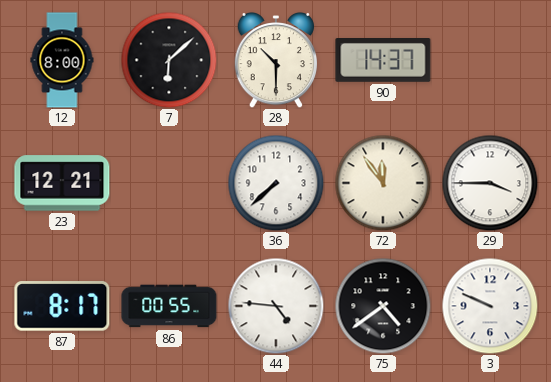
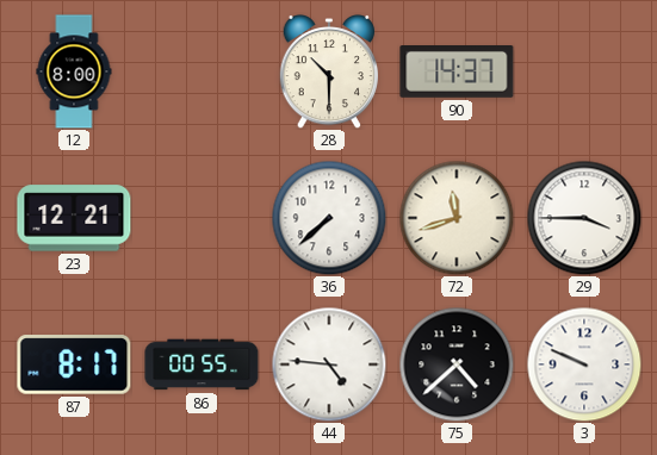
7: 6:08 -> none
72: 11:54 -> 11:42
75: 4:39 -> 4:38
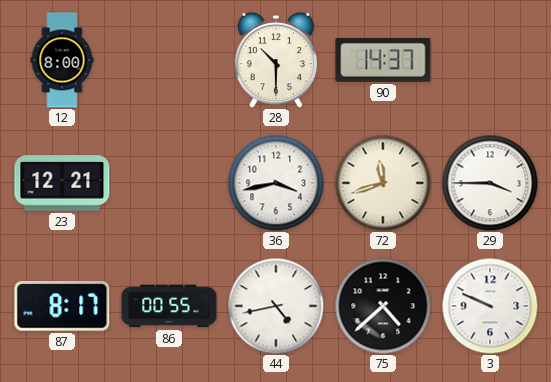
36: 7:38 -> 3:43
44: 4:46 -> 4:43
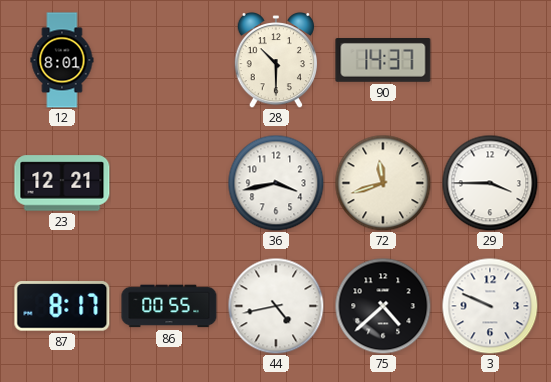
12: 8:00 -> 8:01
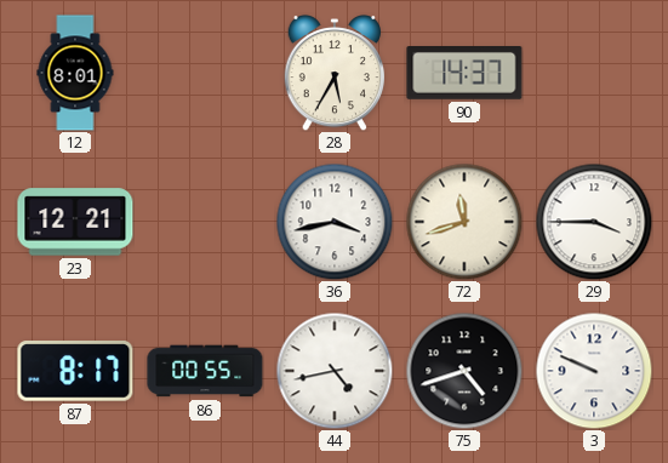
28: 10:30 -> 5:35
75: 4:38 -> 4:42
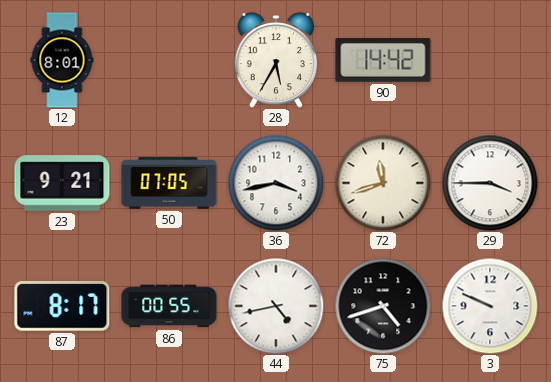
90: 14:37 -> 14:42
23: 12:21 -> 9:21
50: none -> 07:05
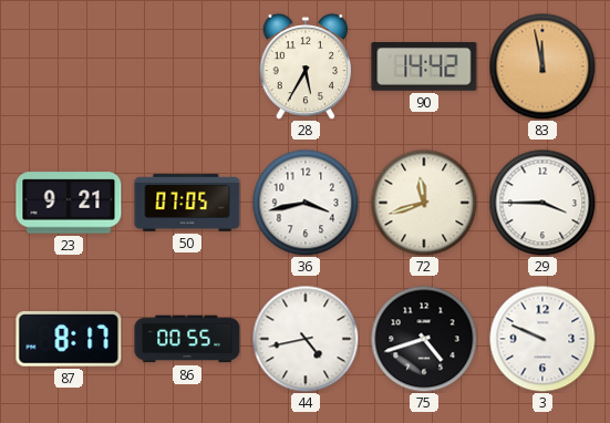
12: 8:01 -> none
83: none -> 11:58
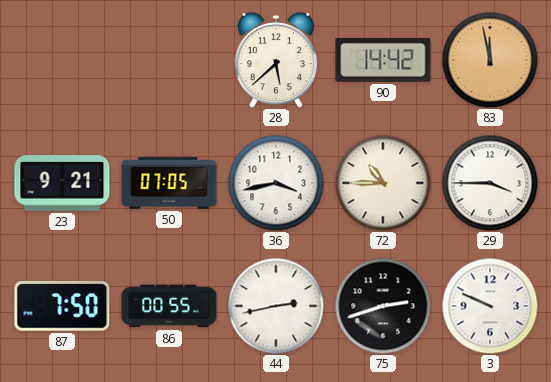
28: 5:35 -> 5:38
72: 11:42 -> 10:45
87: 8:17 -> 7:50
44: 4:43 -> 2:43
75: 4:42 -> 2:42
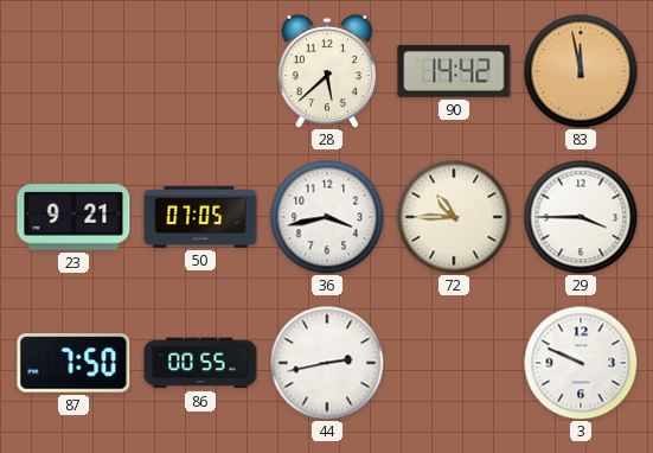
75: 2:42 -> none
